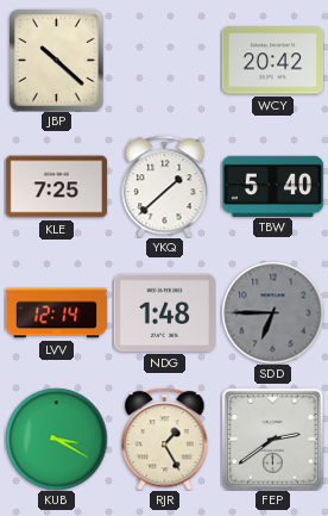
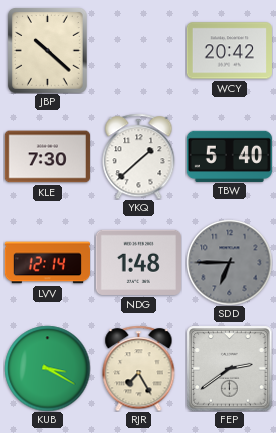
KLE: 7:25 -> 7:30
RJR: 1:25 -> 7:25
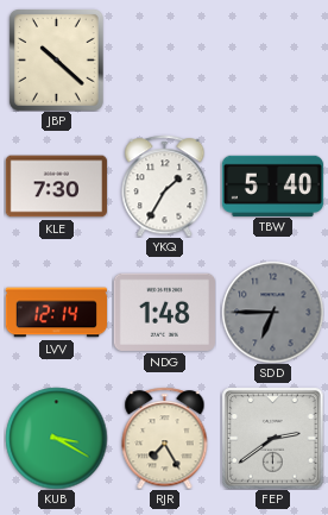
WCY: 20:42 -> none
YKQ: 1:38 -> 1:35
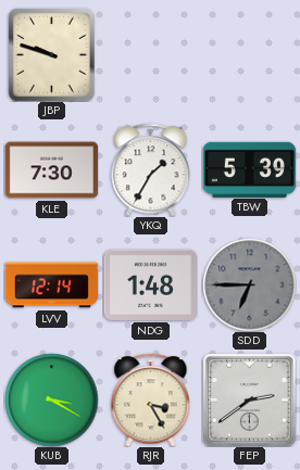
JBP: 10:22 -> 9:48
TBW: 5:40 -> 5:39
RJR: 7:25 -> 3:25
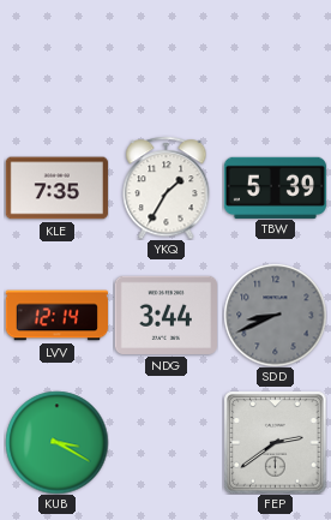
JBP: 9:48 -> none
KLE: 7:30 -> 7:35
NDG: 1:48 -> 3:44
SDD: 6:45 -> 8:41
RJR: 3:25 -> none
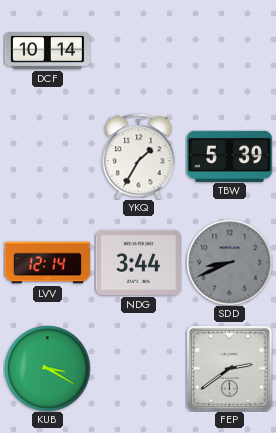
DCF: none -> 10:14
KLE: 7:35 -> none
